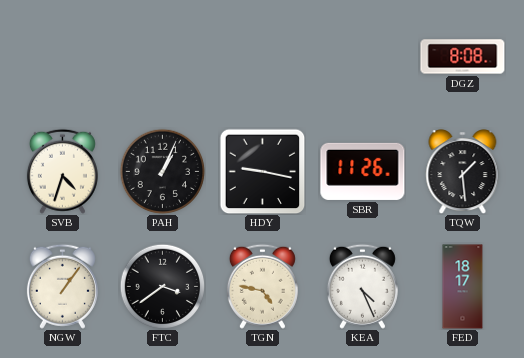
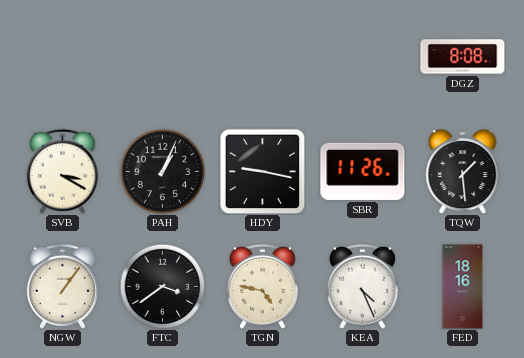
SVB: 4:33 -> 3:20
FED: 18:17 -> 18:16
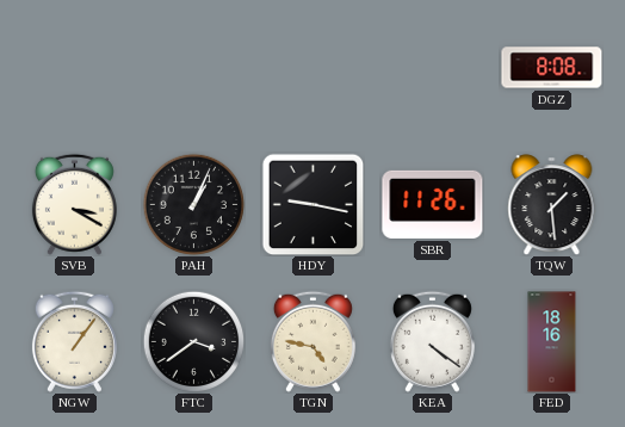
KEA: 4:26 -> 4:21
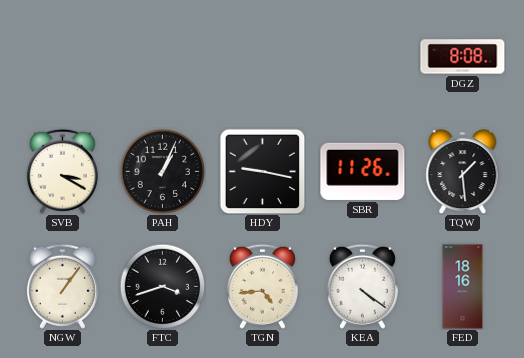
FTC: 3:39 -> 3:42
TGN: 4:47 -> 4:44
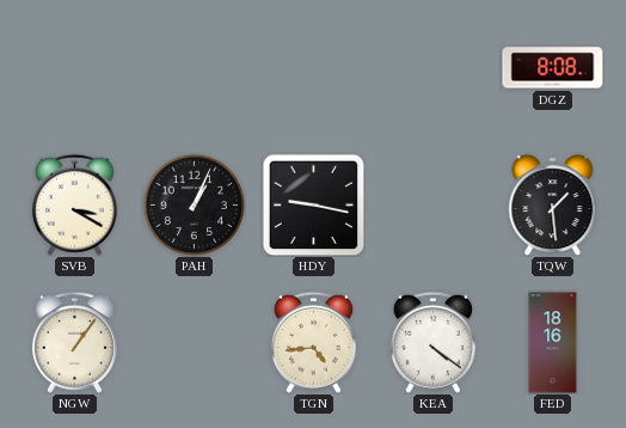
SBR: 11:26 -> none
FTC: 3:42 -> none
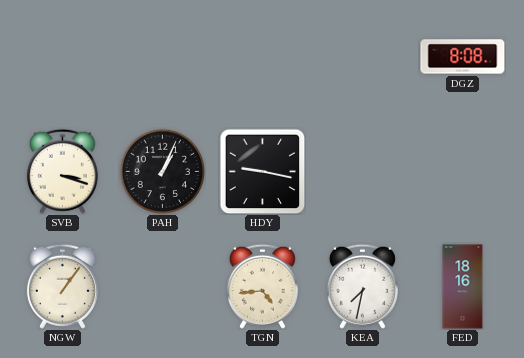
SVB: 3:20 -> 3:18
TQW: 1:29 -> none
KEA: 4:21 -> 7:32
